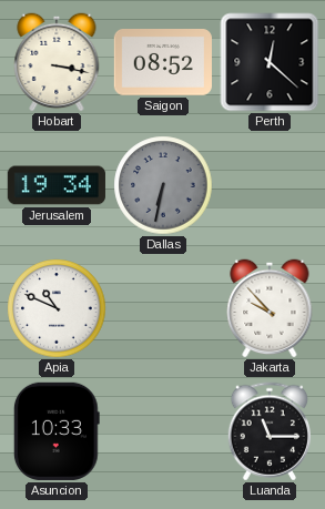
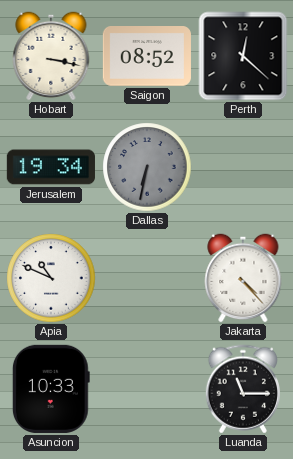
Jakarta: 9:53 -> 4:23
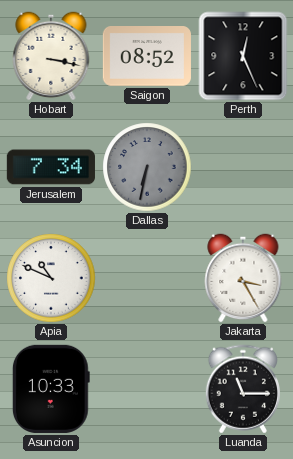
Perth: 12:22 -> 12:26
Jerusalem: 19:34 -> 7:34
Jakarta: 4:23 -> 3:25
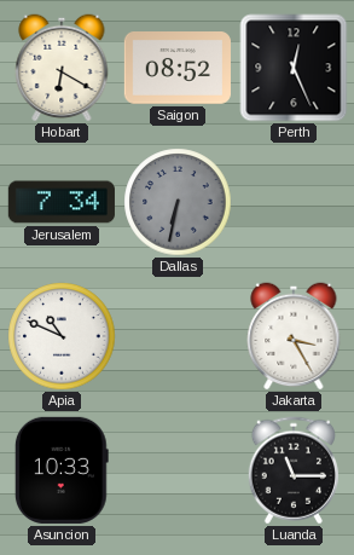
Hobart: 3:17 -> 6:20
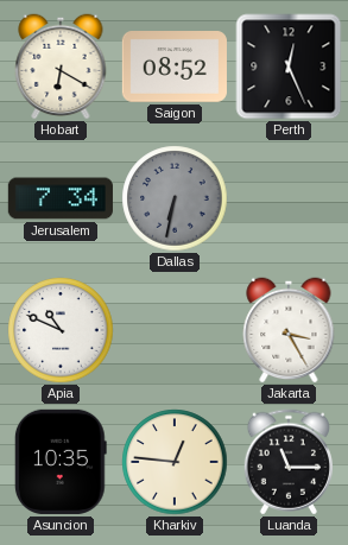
Asuncion: 10:33 -> 10:35
Kharkiv: none -> 12:46
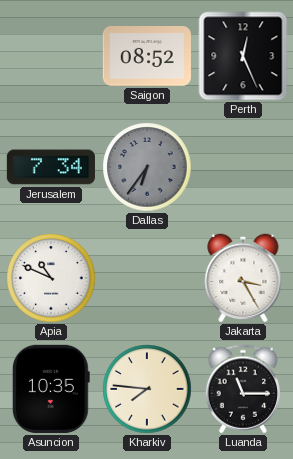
Hobart: 6:20 -> none
Dallas: 6:32 -> 6:36
Kharkiv: 12:46 -> 7:46
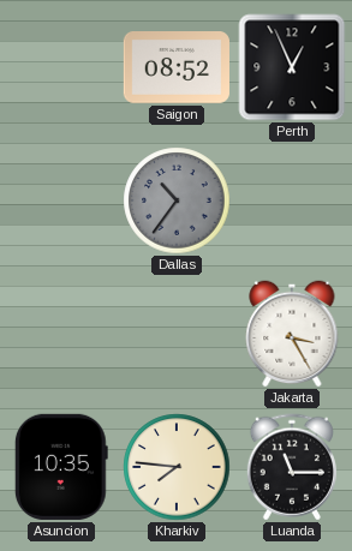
Perth: 12:26 -> 12:56
Jerusalem: 7:34 -> none
Dallas: 6:36 -> 10:36
Apia: 10:49 -> none
